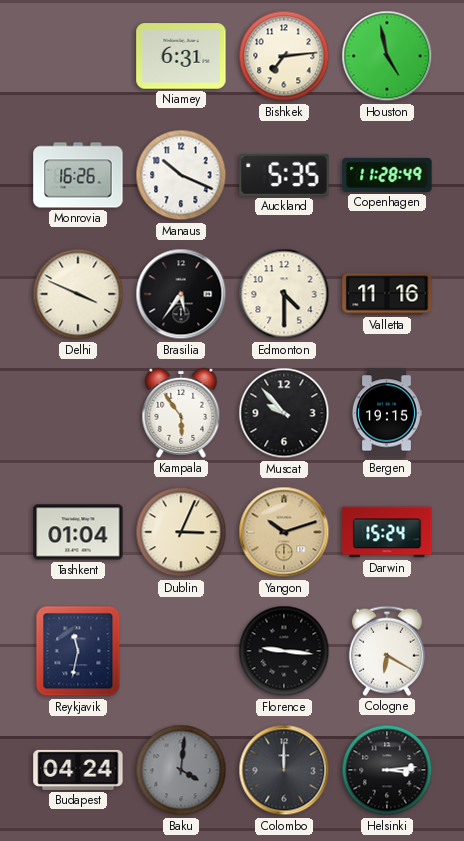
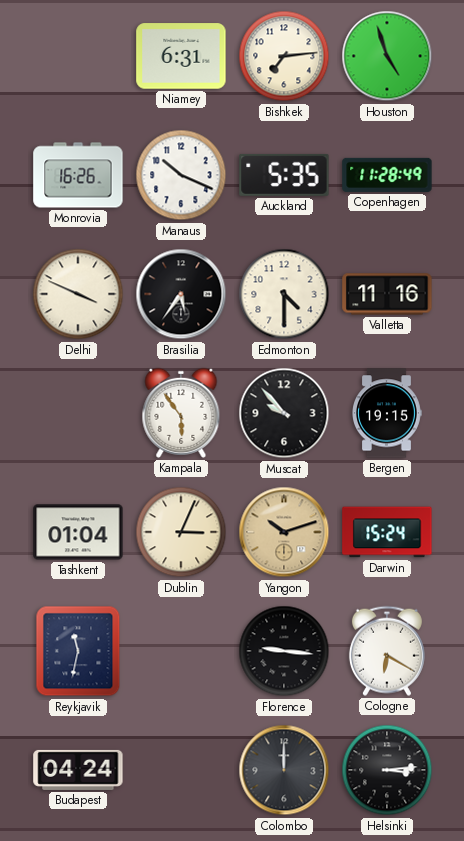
Houston: 4:58 -> 4:57
Baku: 4:01 -> none
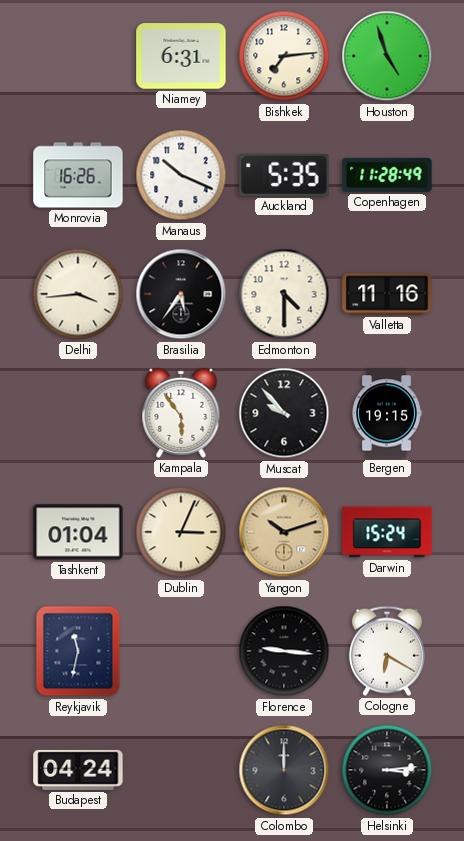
Delhi: 3:49 -> 3:44
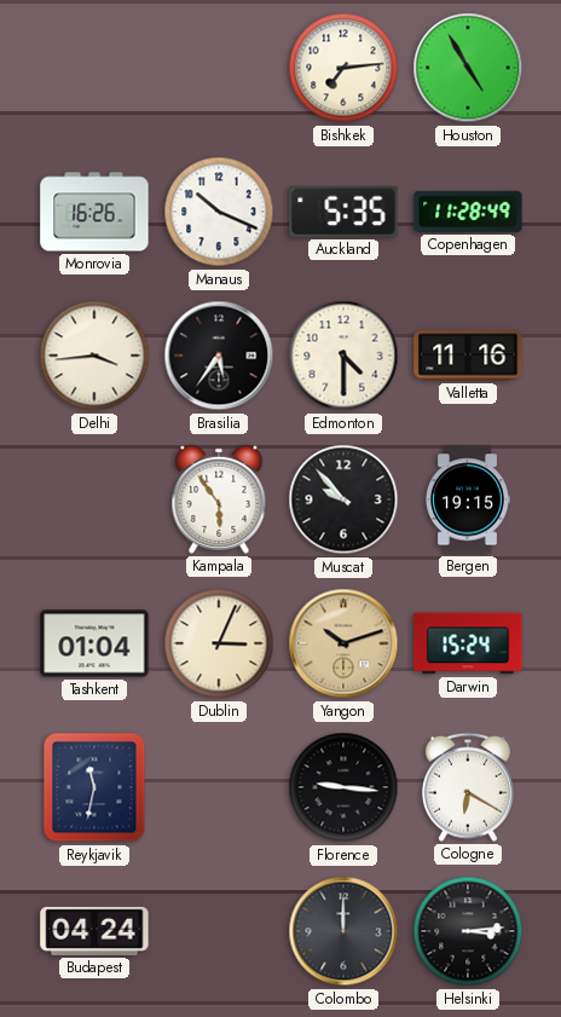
Niamey: 6:31 -> none
Houston: 4:57 -> 4:55
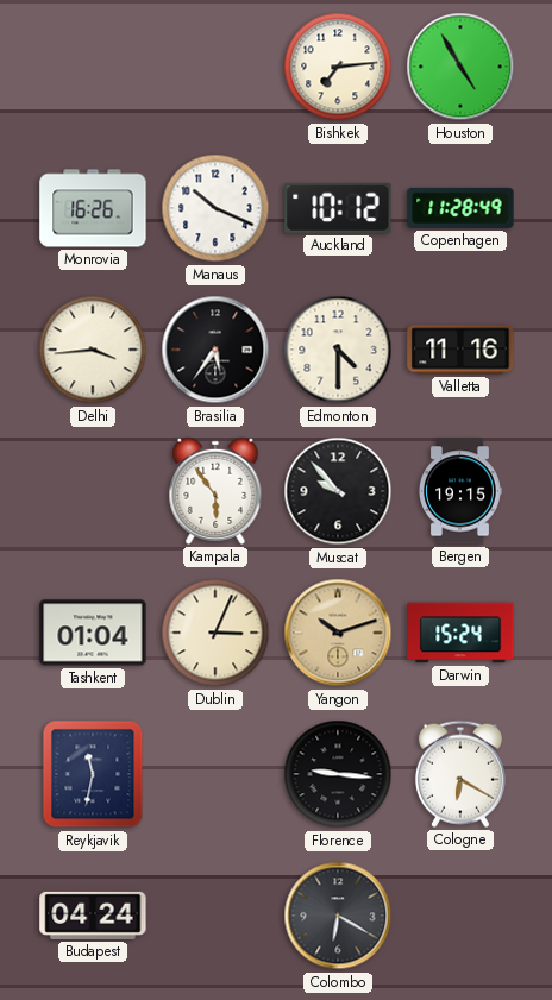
Auckland: 5:35 -> 10:12
Colombo: 12:00 -> 6:20
Helsinki: 3:14 -> none
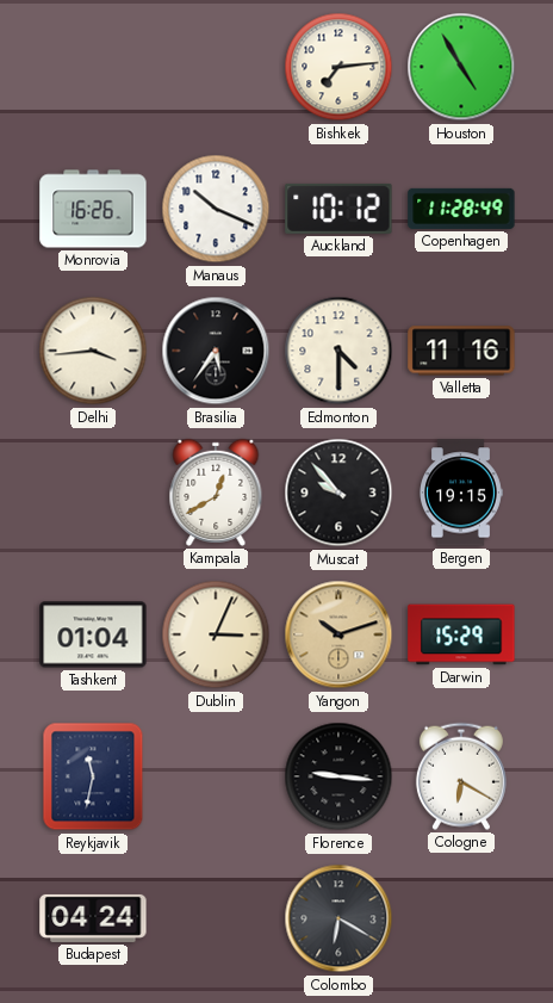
Kampala: 5:54 -> 12:40
Darwin: 15:24 -> 15:29
